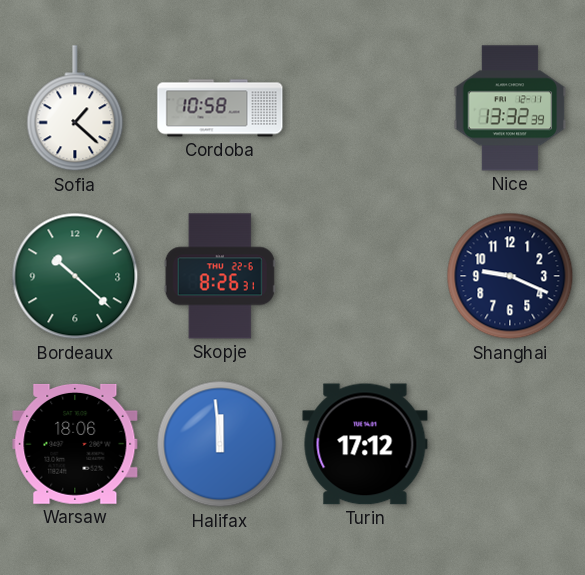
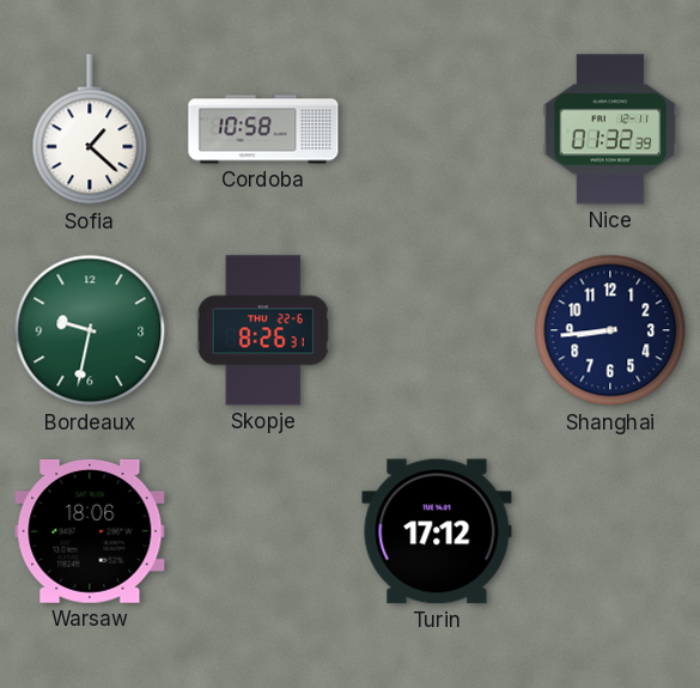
Nice: 13:32 -> 01:32
Bordeaux: 10:22 -> 9:32
Shanghai: 9:19 -> 8:44
Halifax: 11:59 -> none
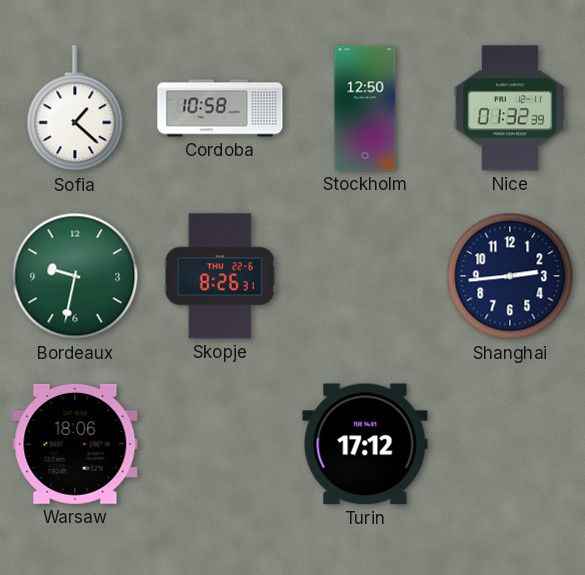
Stockholm: none -> 12:50
Shanghai: 8:44 -> 2:44
